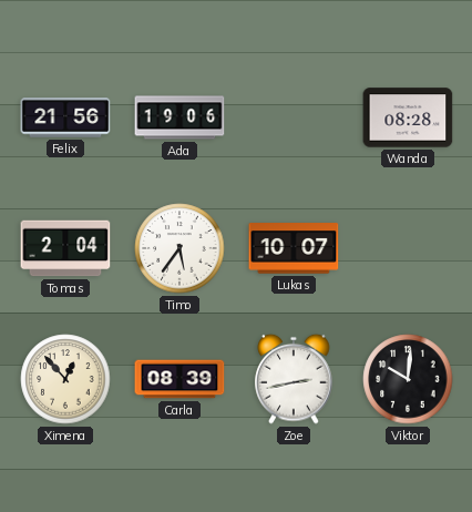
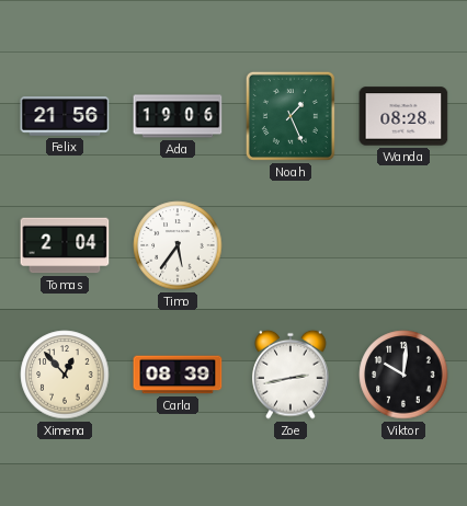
Noah: none -> 1:26
Lukas: 10:07 -> none
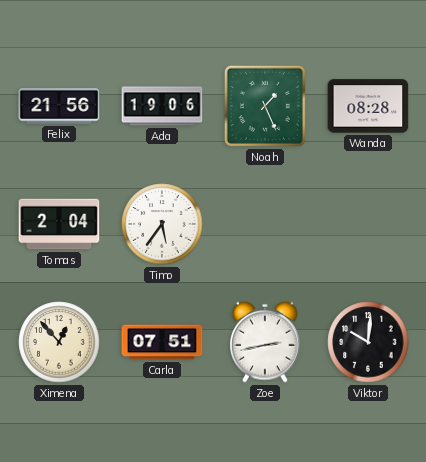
Carla: 08:39 -> 07:51
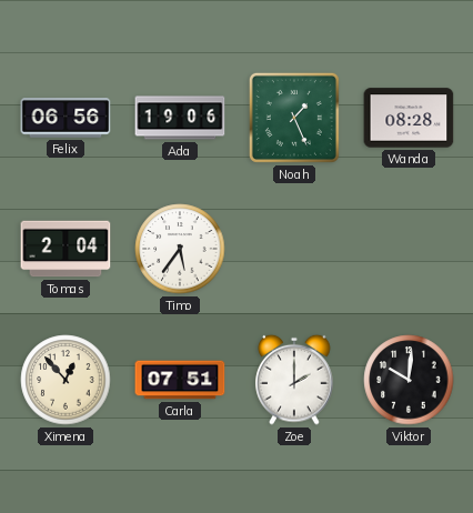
Felix: 21:56 -> 06:56
Zoe: 2:43 -> 2:00
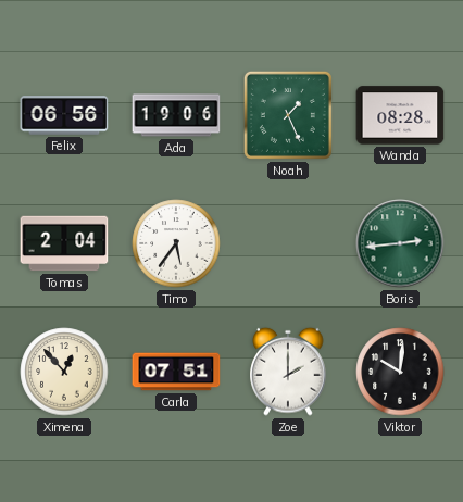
Boris: none -> 2:44
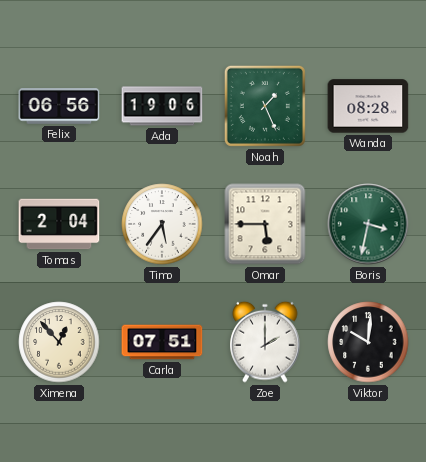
Omar: none -> 5:45
Boris: 2:44 -> 3:32
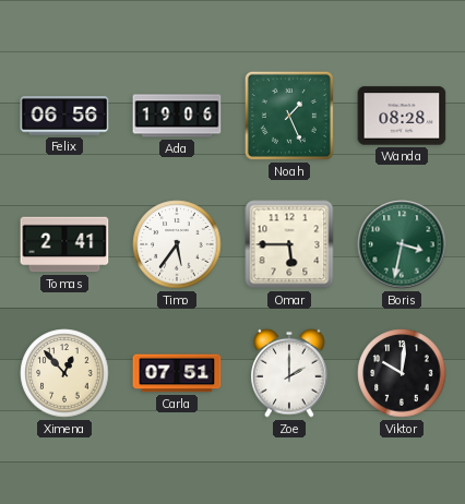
Tomas: 2:04 -> 2:41
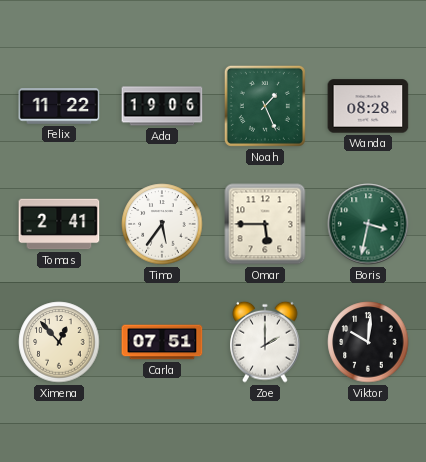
Felix: 06:56 -> 11:22
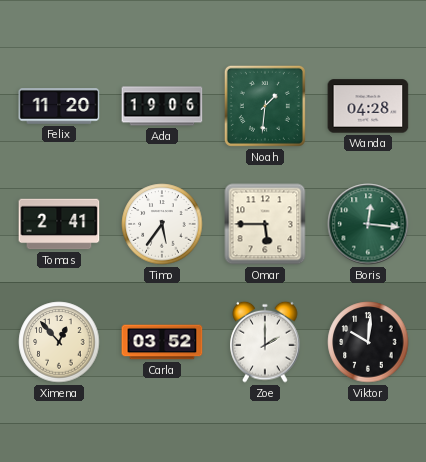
Felix: 11:22 -> 11:20
Noah: 1:26 -> 1:31
Wanda: 08:28 -> 04:28
Boris: 3:32 -> 12:16
Carla: 07:51 -> 03:52
